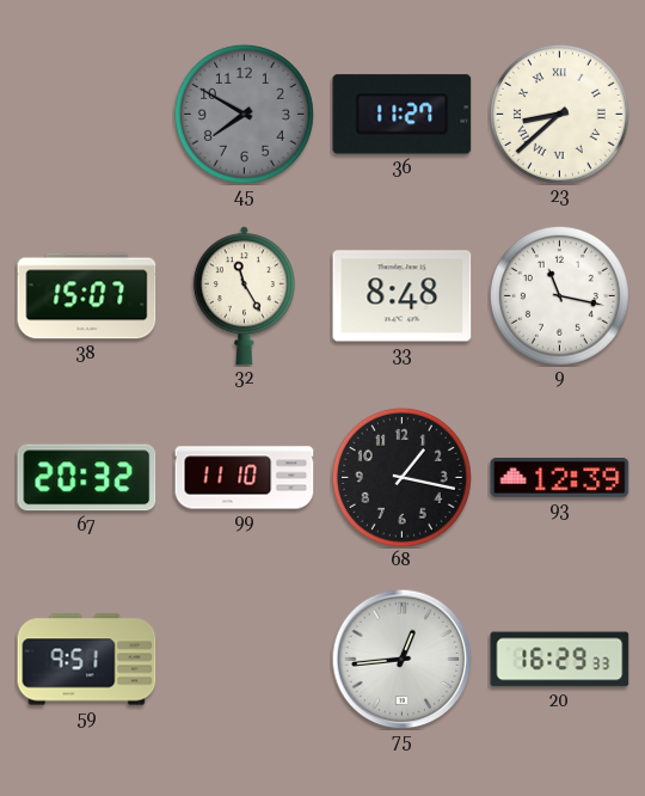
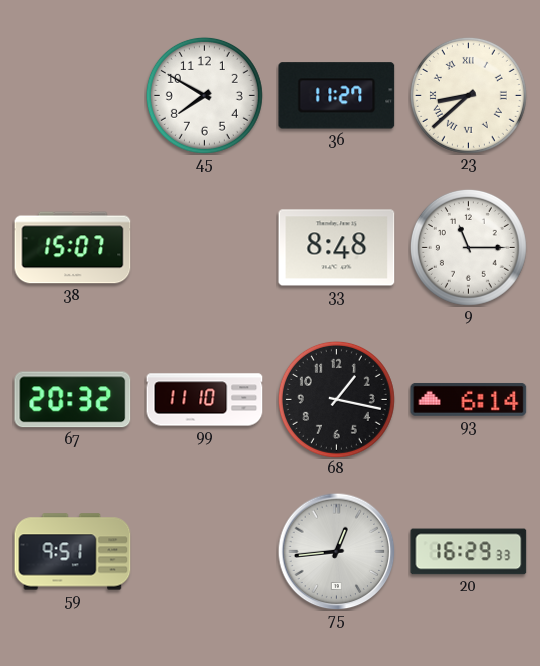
45 dial: grey -> white
32: 11:25 -> none
9: 11:17 -> 11:15
93: 12:39 -> 6:14
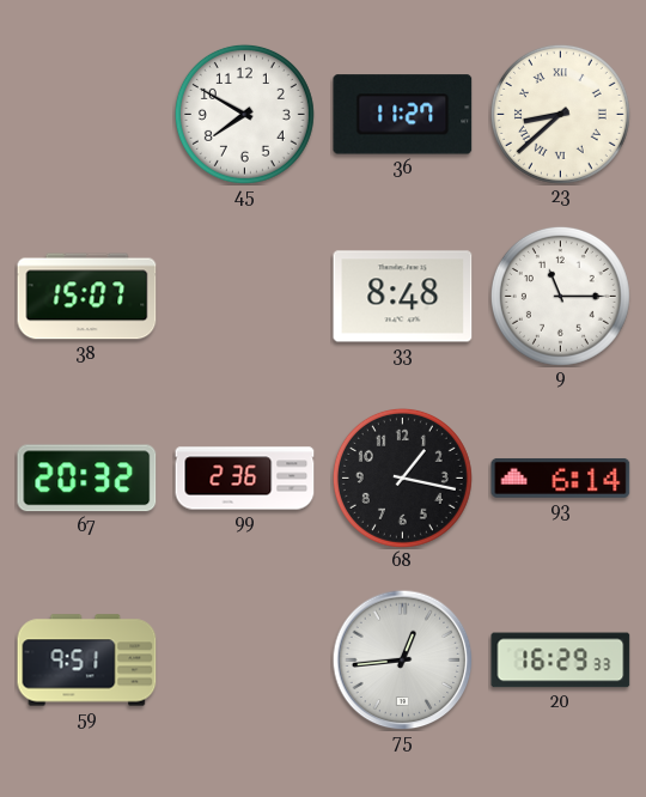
99: 11:10 -> 2:36
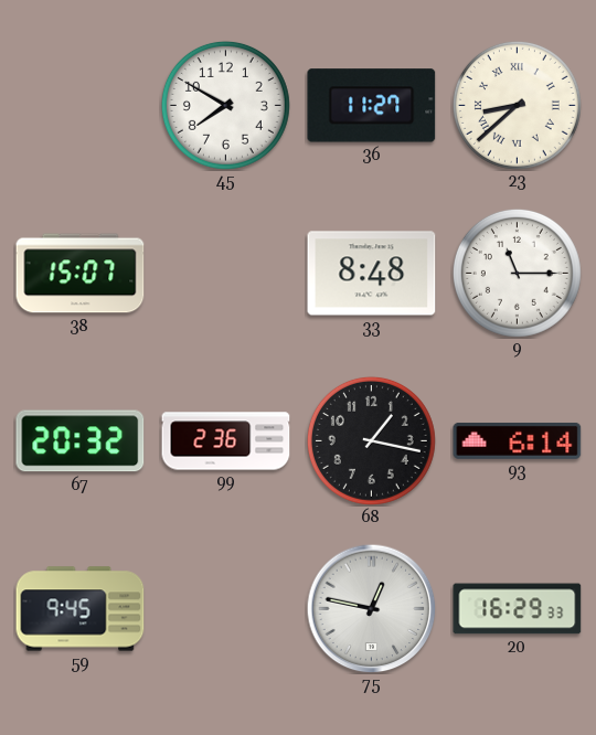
59: 9:51 -> 9:45
75: 12:44 -> 12:47
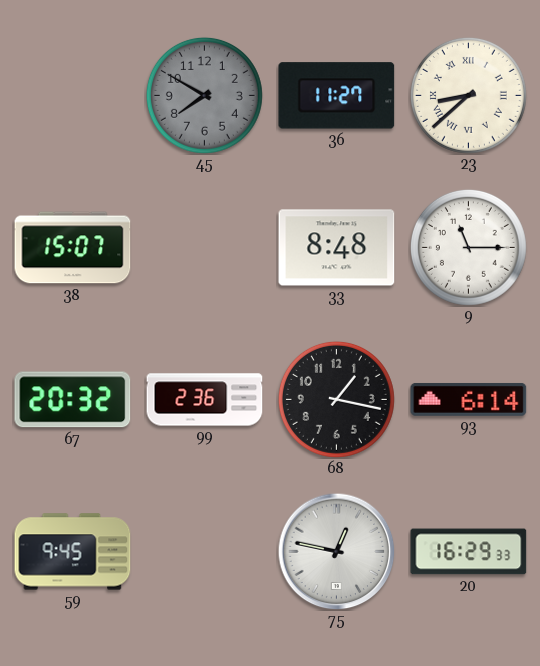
45 dial: white -> grey
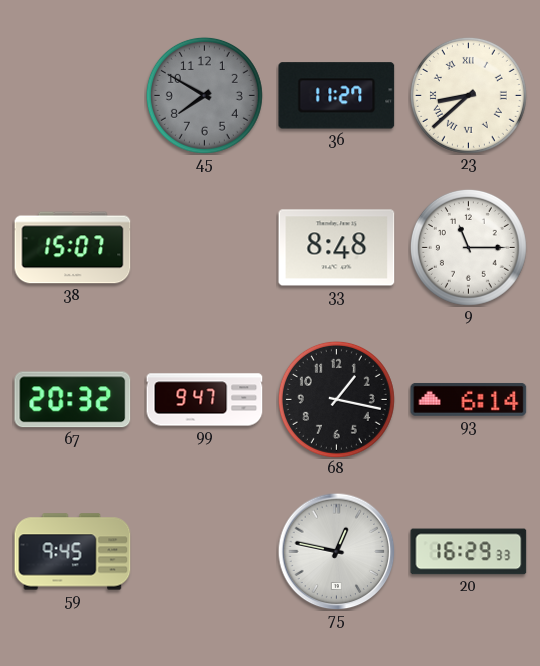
99: 2:36 -> 9:47
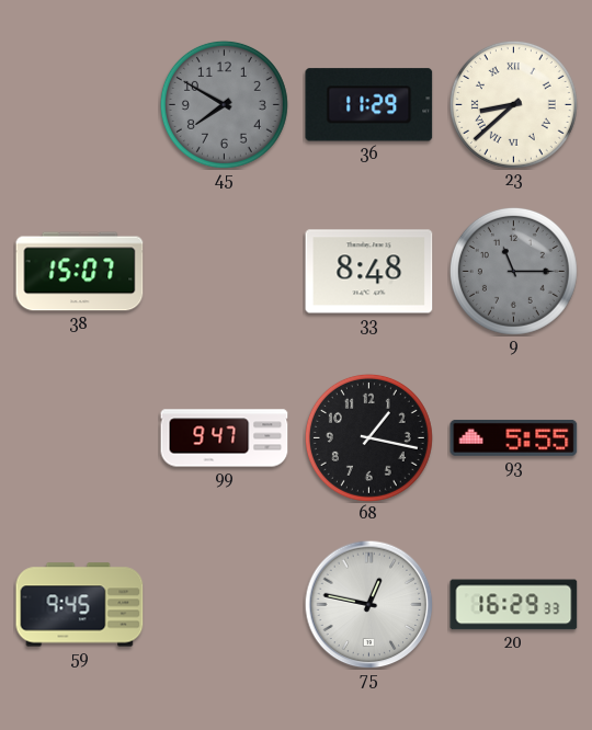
36: 11:27 -> 11:29
9 dial: white -> grey
67: 20:32 -> none
93: 6:14 -> 5:55
